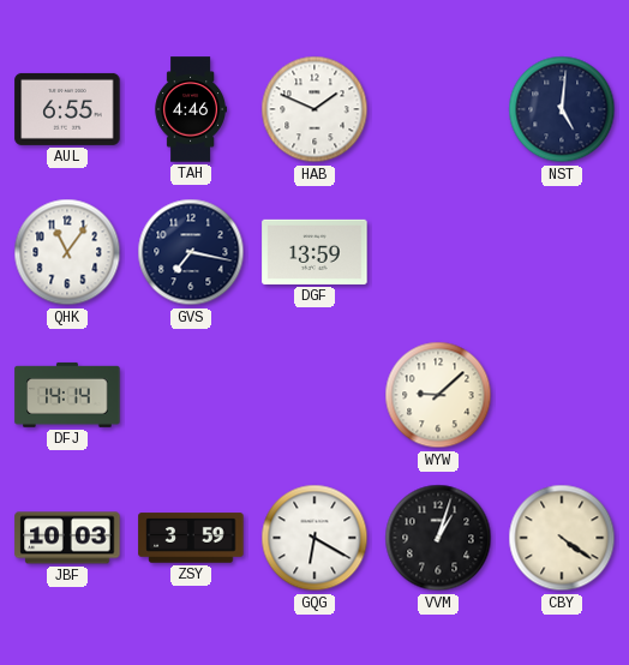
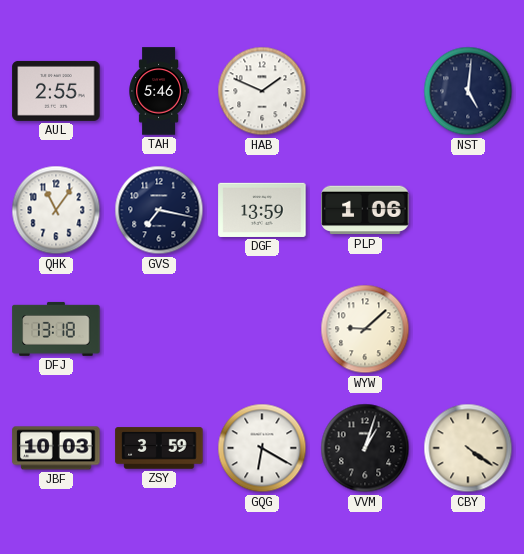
AUL: 6:55 -> 2:55
TAH: 4:46 -> 5:46
PLP: none -> 1:06
DFJ: 14:14 -> 13:18
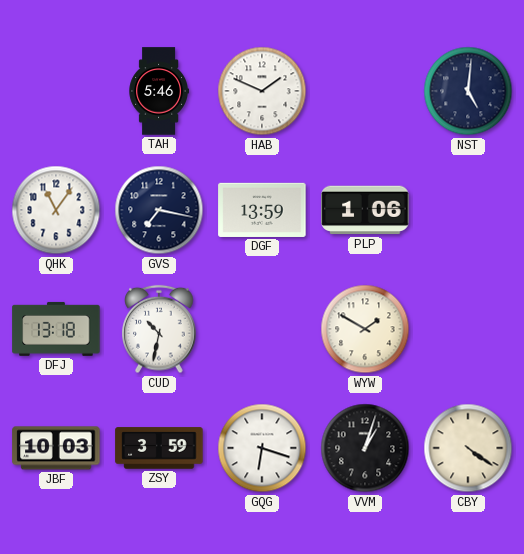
AUL: 2:55 -> none
CUD: none -> 10:32
WYW: 9:08 -> 1:50
GQG: 6:20 -> 6:18
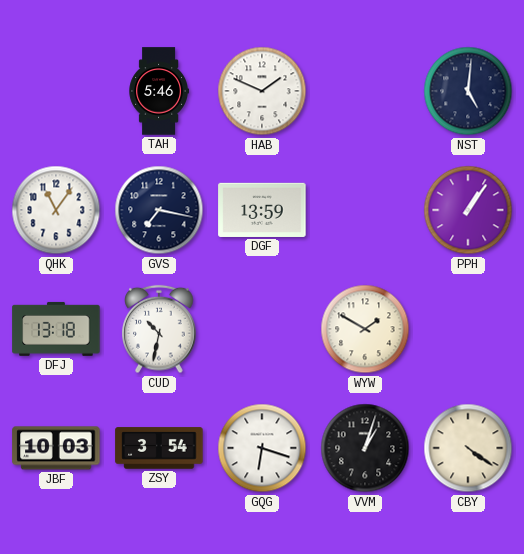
PLP: 1:06 -> none
PPH: none -> 1:06
ZSY: 3:59 -> 3:54
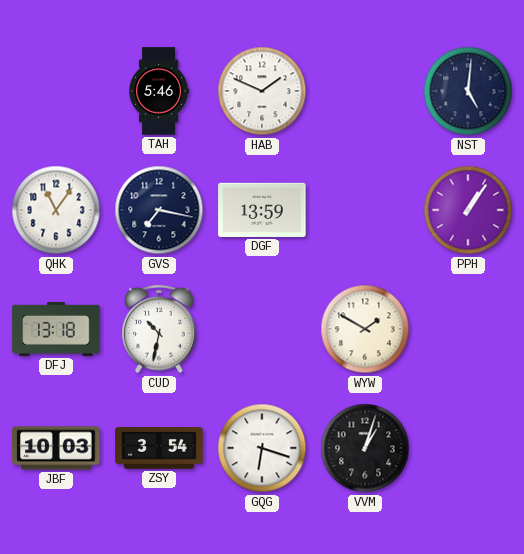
CBY: 4:21 -> none
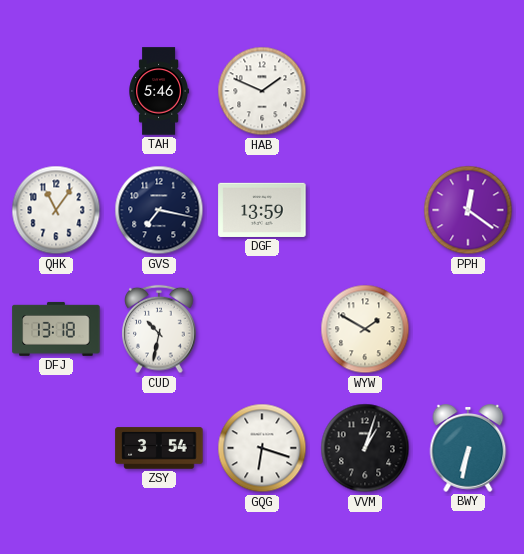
NST: 5:01 -> none
PPH: 1:06 -> 12:21
JBF: 10:03 -> none
BWY: none -> 6:32
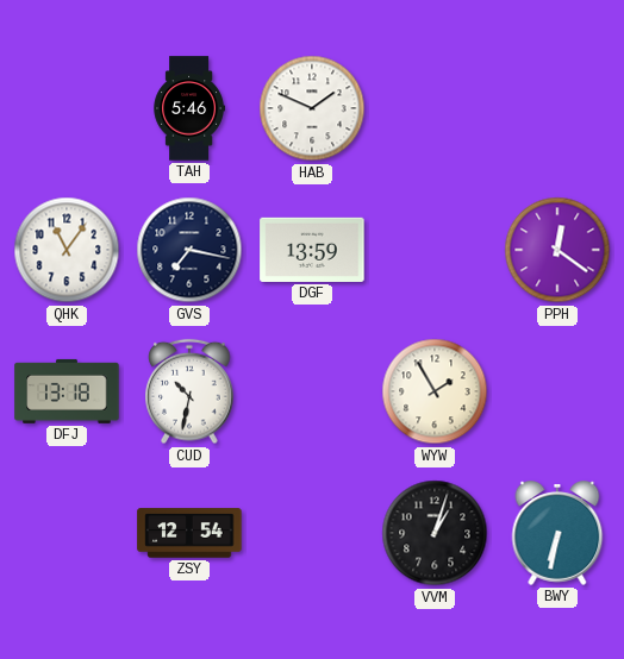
WYW: 1:50 -> 1:55
ZSY: 3:54 -> 12:54
GQG: 6:18 -> none
